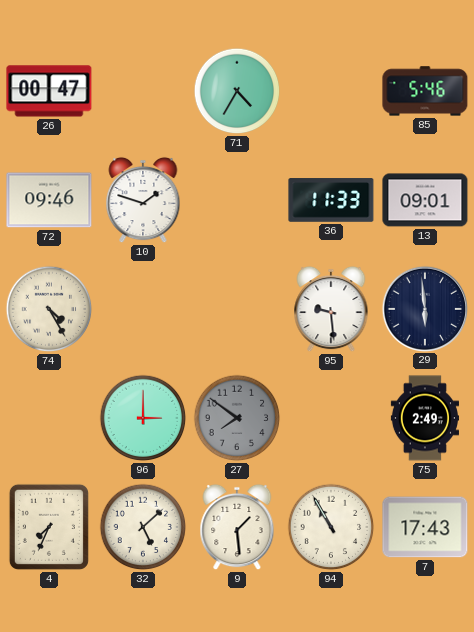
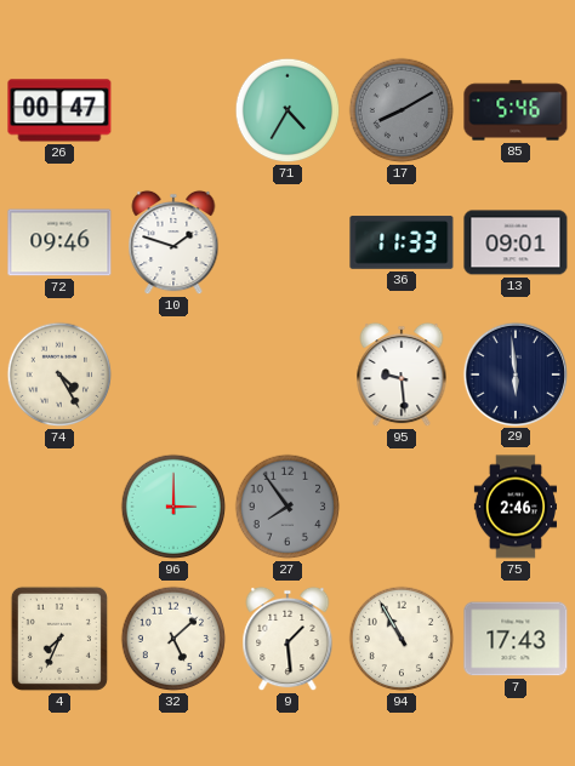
17: none -> 8:10
27: 7:51 -> 7:54
75: 2:49 -> 2:46
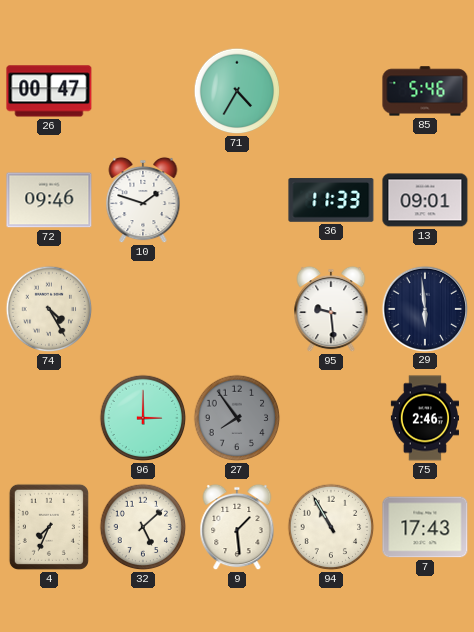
17: 8:10 -> none
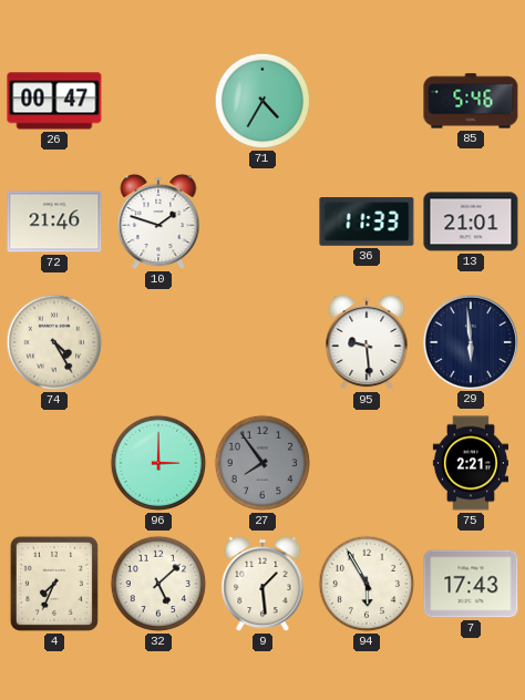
72: 09:46 -> 21:46
13: 09:01 -> 21:01
75: 2:46 -> 2:21
94: 10:55 -> 5:55
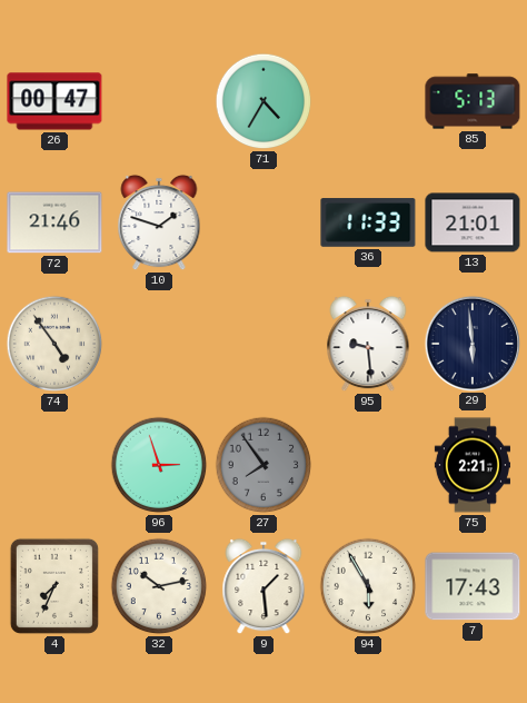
85: 5:46 -> 5:13
74: 4:25 -> 4:54
96: 3:00 -> 2:57
32: 5:08 -> 10:13
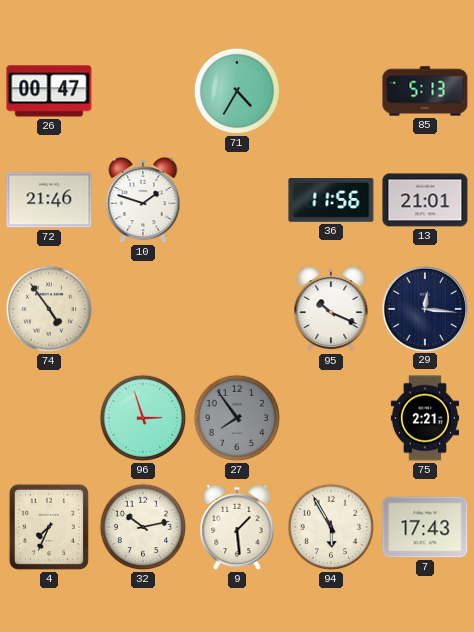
36: 11:33 -> 11:56
95: 9:29 -> 10:19
29: 5:59 -> 12:16
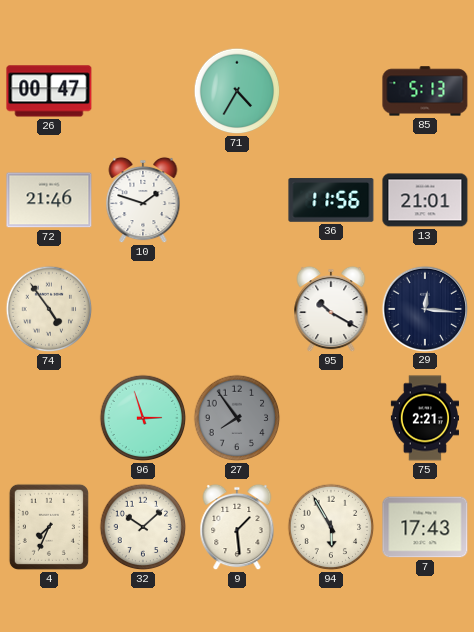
95: 10:19 -> 10:20
32: 10:13 -> 10:08
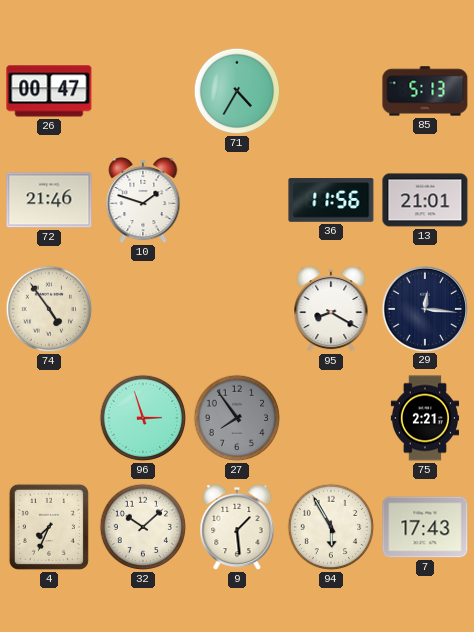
95: 10:20 -> 8:20
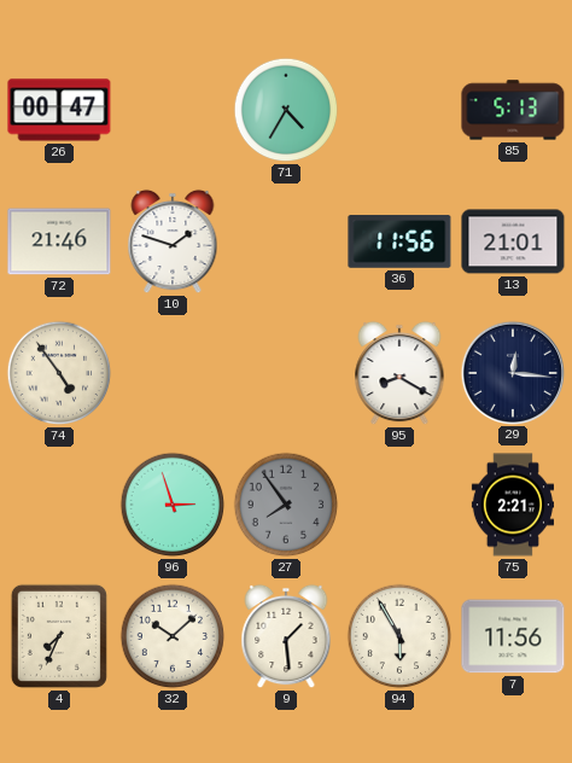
7: 17:43 -> 11:56
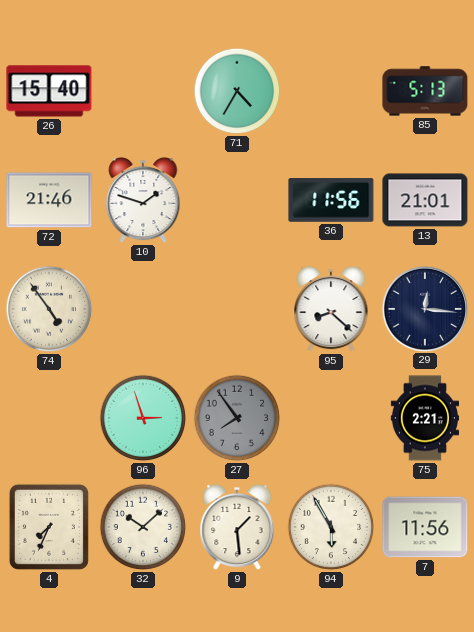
26: 00:47 -> 15:40
95: 8:20 -> 8:22
